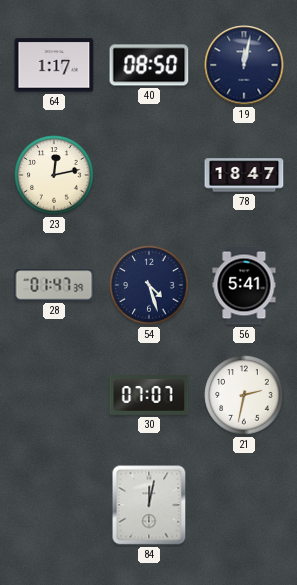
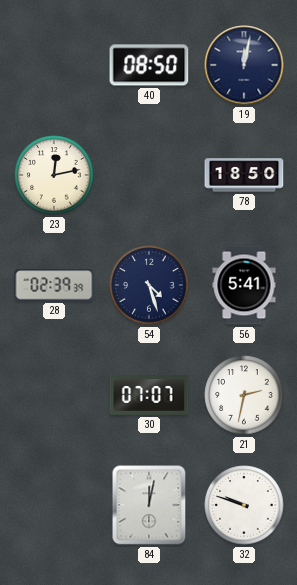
64: 1:17 -> none
78: 18:47 -> 18:50
28: 01:47 -> 02:39
32: none -> 9:48
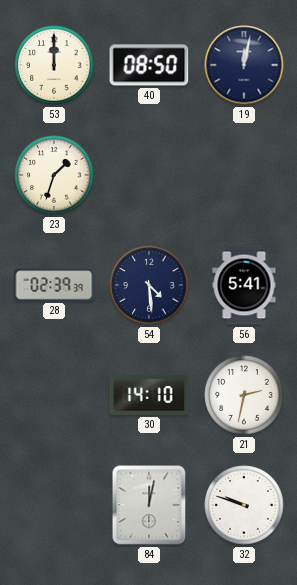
53: none -> 12:00
23: 12:13 -> 1:33
78: 18:50 -> none
54: 4:27 -> 4:29
30: 07:07 -> 14:10
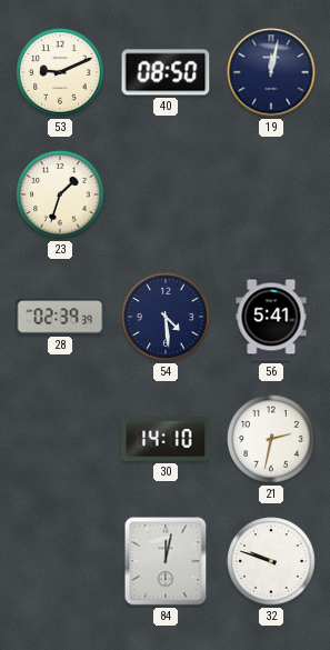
53: 12:00 -> 9:11
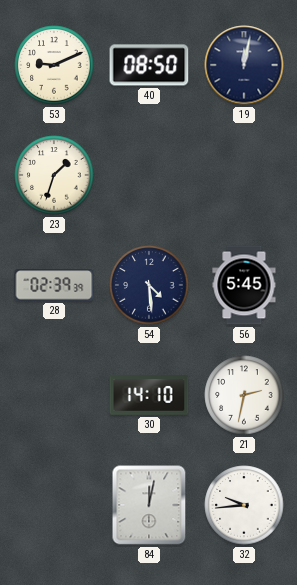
56: 5:41 -> 5:45
32: 9:48 -> 9:44
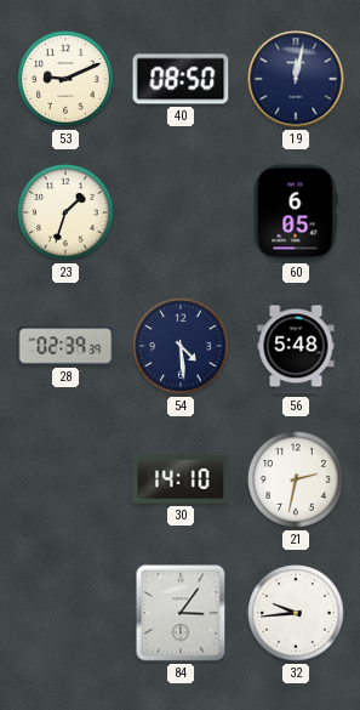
60: none -> 6:05
56: 5:45 -> 5:48
84: 12:02 -> 3:06
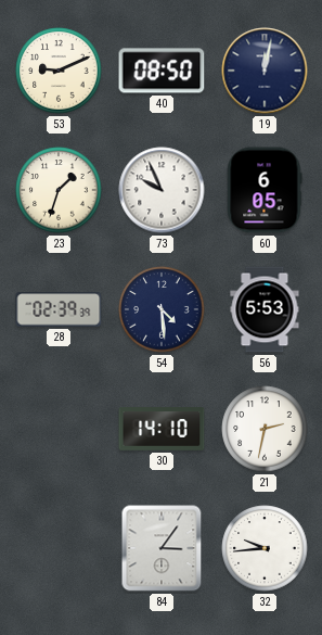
73: none -> 9:56
56: 5:48 -> 5:53
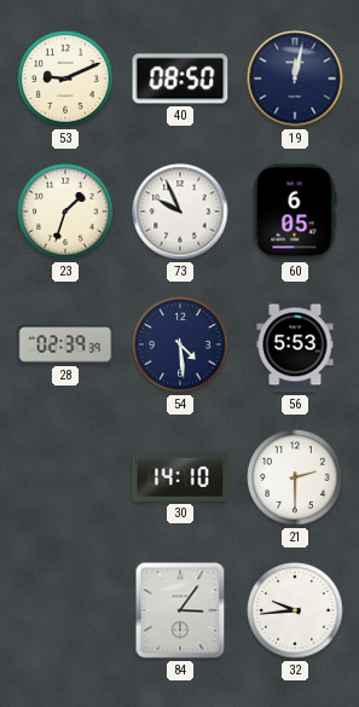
21: 2:32 -> 2:30
